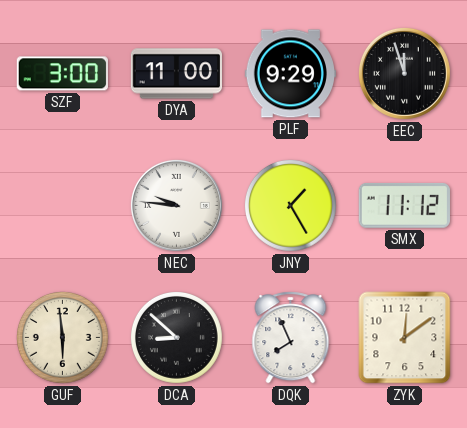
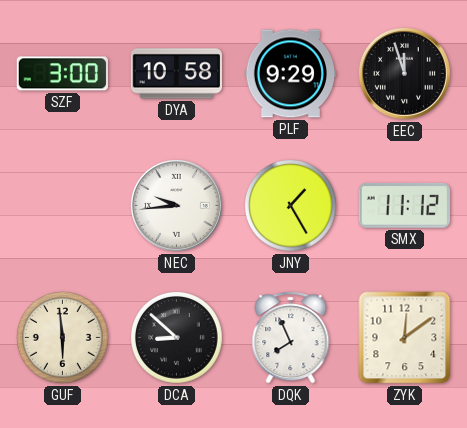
DYA: 11:00 -> 10:58
NEC: 9:46 -> 9:44
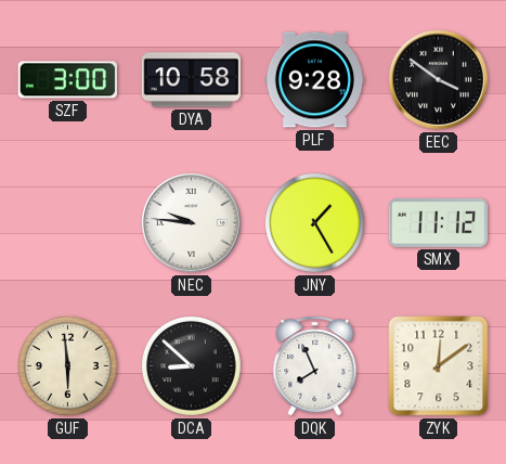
PLF: 9:29 -> 9:28
EEC: 11:57 -> 3:51
NEC: 9:44 -> 9:46
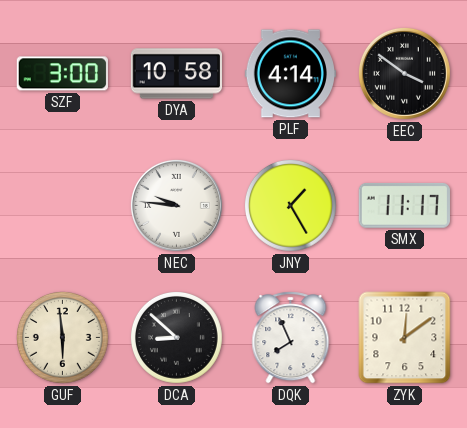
PLF: 9:28 -> 4:14
SMX: 11:12 -> 11:17
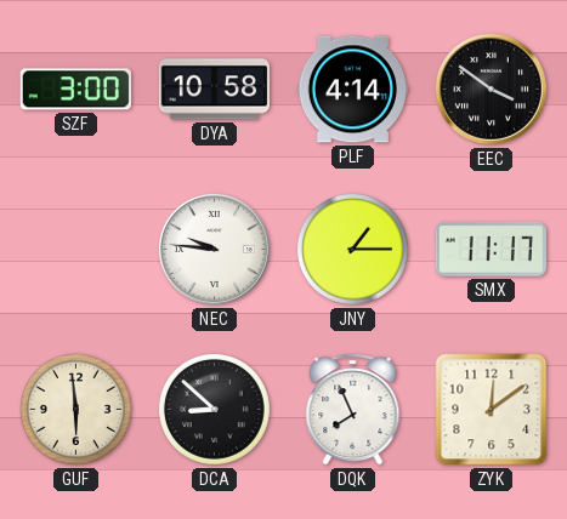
JNY: 1:25 -> 1:15
